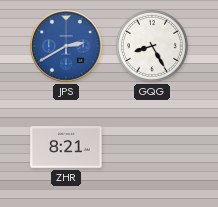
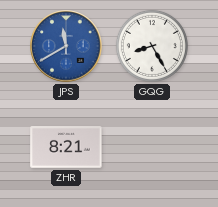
JPS: 2:40 -> 11:40
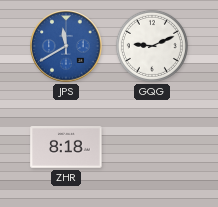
GQG: 8:25 -> 9:11
ZHR: 8:21 -> 8:18
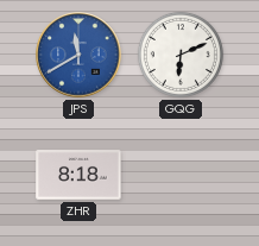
GQG: 9:11 -> 6:11
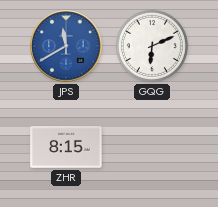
ZHR: 8:18 -> 8:15
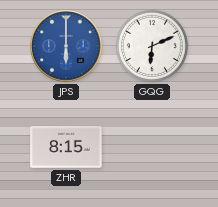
JPS: 11:40 -> 6:00
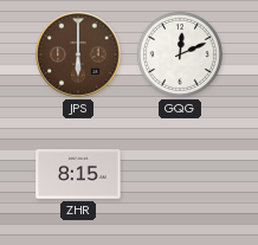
JPS dial: blue -> brown
GQG: 6:11 -> 12:11
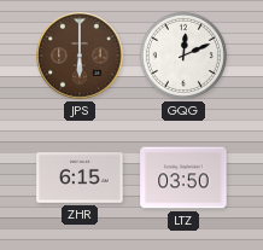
ZHR: 8:15 -> 6:15
LTZ: none -> 03:50
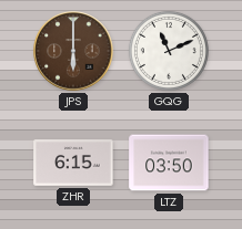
GQG: 12:11 -> 11:11
